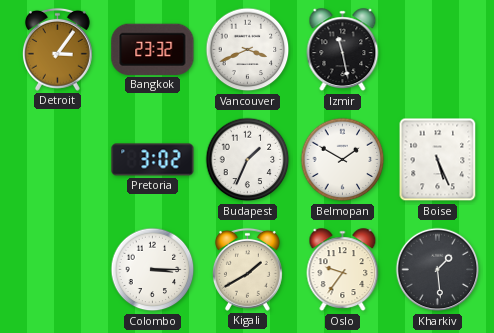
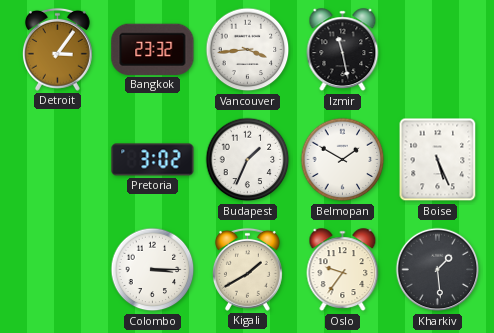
Vancouver: 3:41 -> 3:44
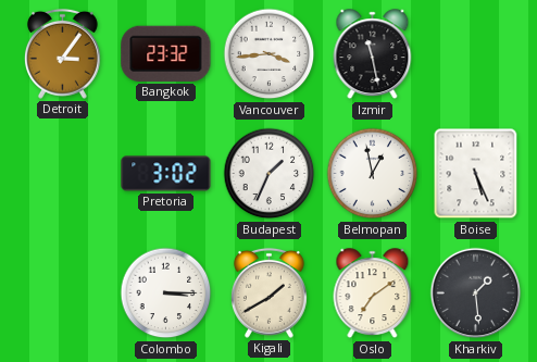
Belmopan: 1:50 -> 12:58
Oslo: 9:36 -> 7:09
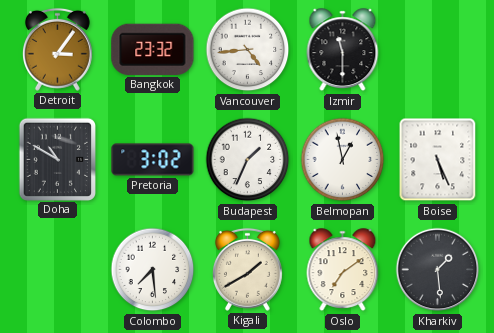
Vancouver: 3:44 -> 4:44
Izmir: 11:28 -> 11:30
Doha: none -> 10:50
Colombo: 3:15 -> 7:29
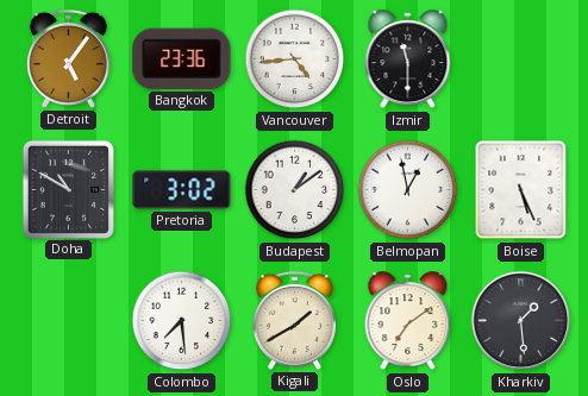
Detroit: 3:06 -> 5:06
Bangkok: 23:32 -> 23:36
Budapest: 1:34 -> 1:09
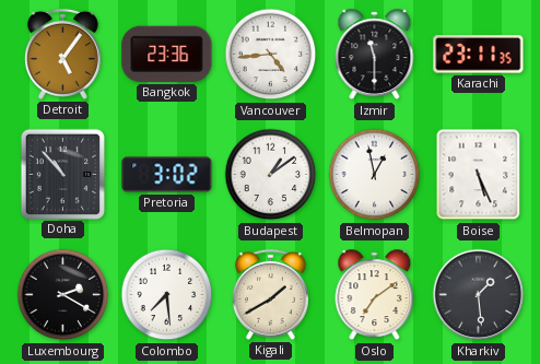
Karachi: none -> 23:11
Doha: 10:50 -> 10:53
Luxembourg: none -> 2:20
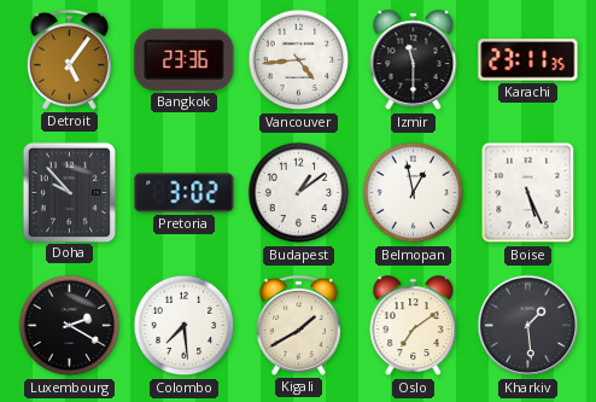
Doha: 10:53 -> 9:53
